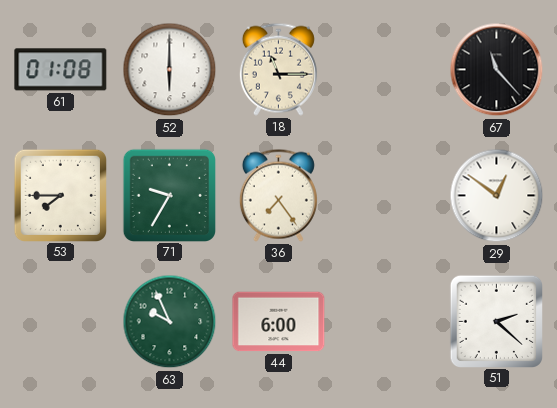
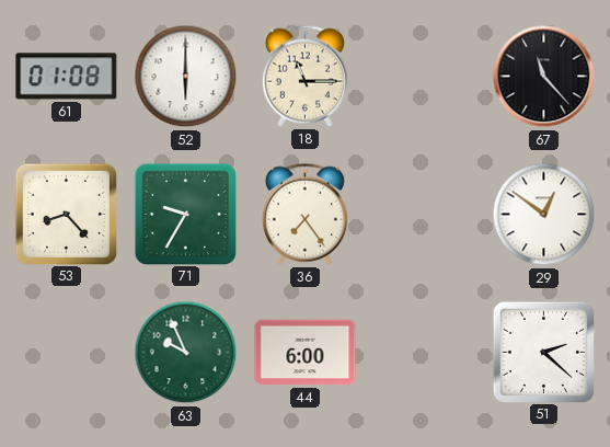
53: 7:45 -> 8:23
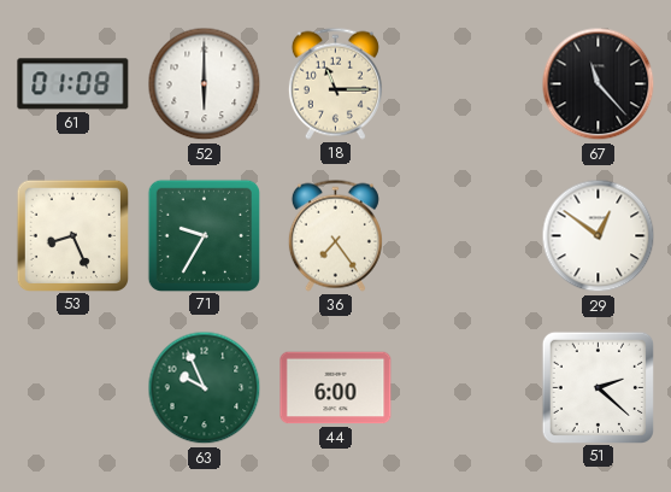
53: 8:23 -> 8:26
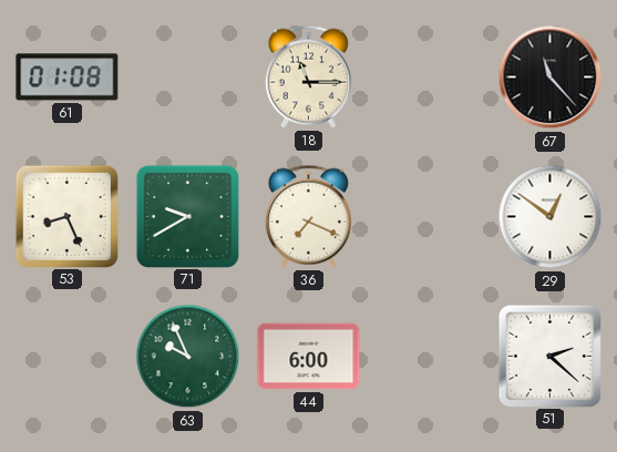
52: 6:00 -> none
71: 9:35 -> 9:40
36: 7:24 -> 7:19
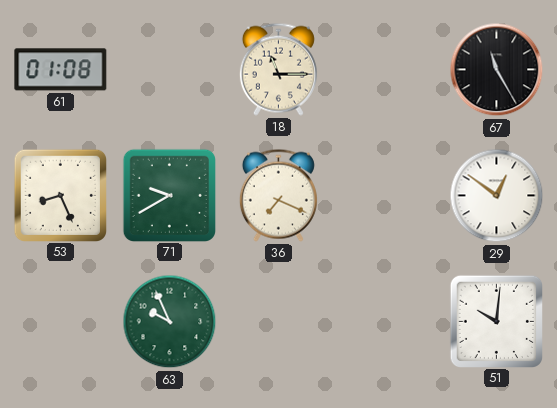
67: 11:23 -> 11:25
44: 6:00 -> none
51: 2:22 -> 10:01
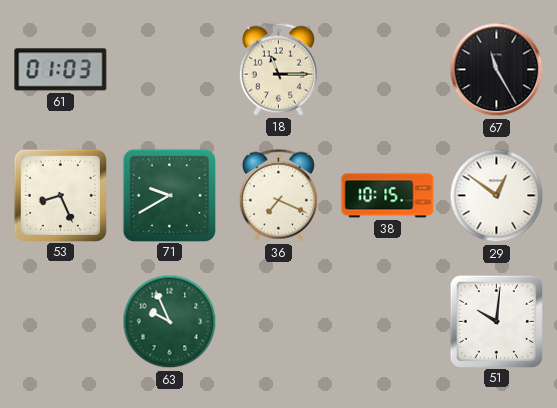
61: 01:08 -> 01:03
38: none -> 10:15
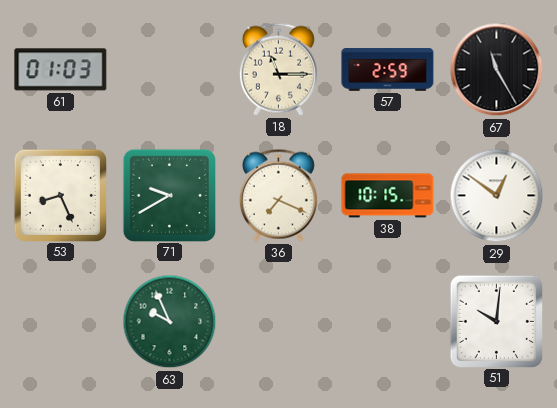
57: none -> 2:59
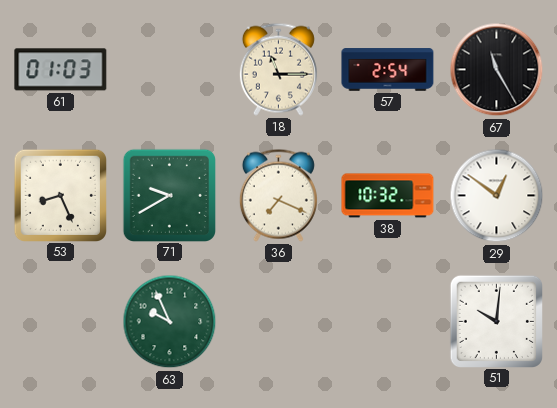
57: 2:59 -> 2:54
38: 10:15 -> 10:32
